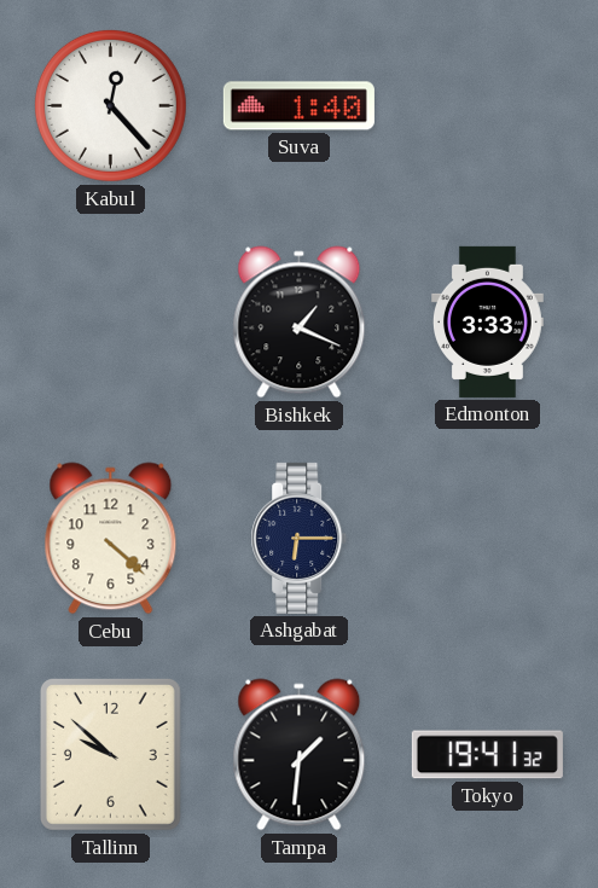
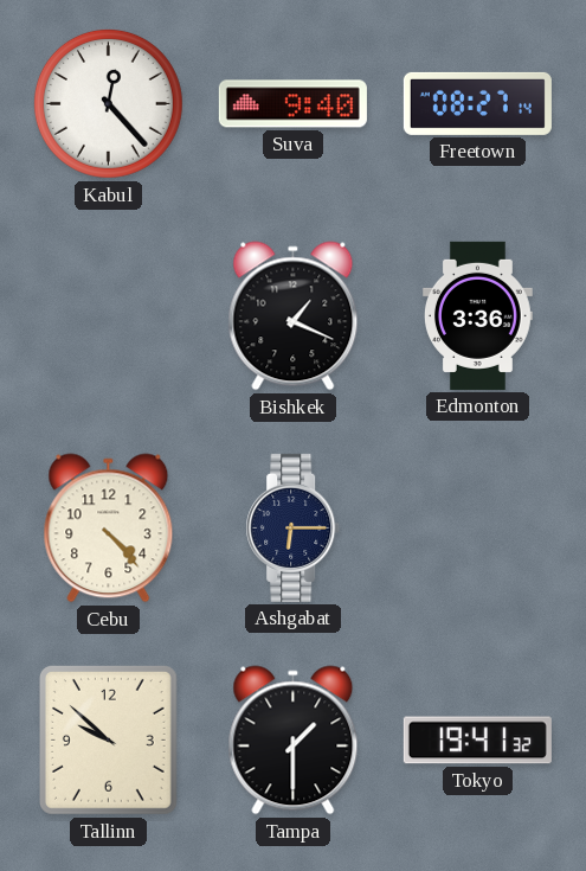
Suva: 1:40 -> 9:40
Freetown: none -> 08:27
Edmonton: 3:33 -> 3:36
Cebu: 4:22 -> 4:23
Tampa: 1:31 -> 1:30
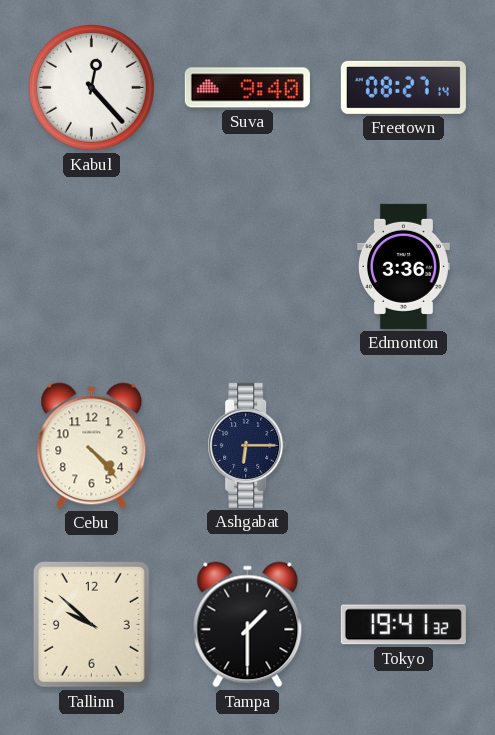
Bishkek: 1:19 -> none
